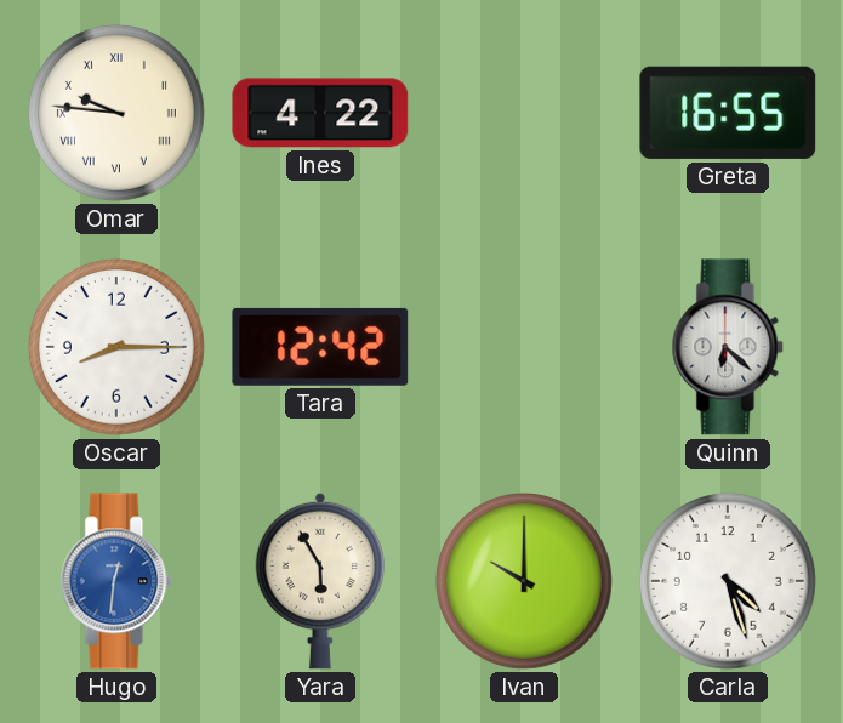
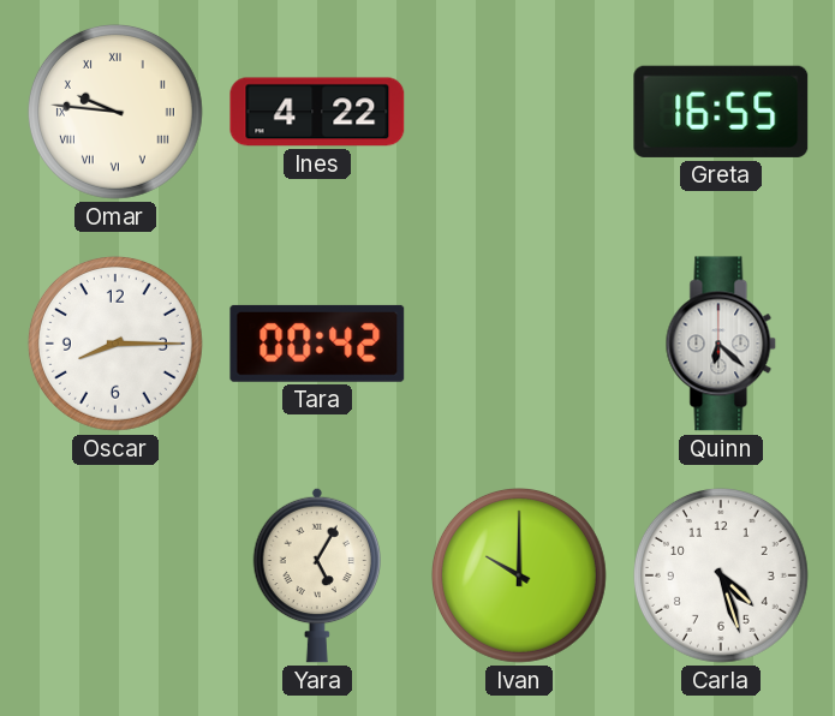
Tara: 12:42 -> 00:42
Hugo: 12:31 -> none
Yara: 5:55 -> 5:05
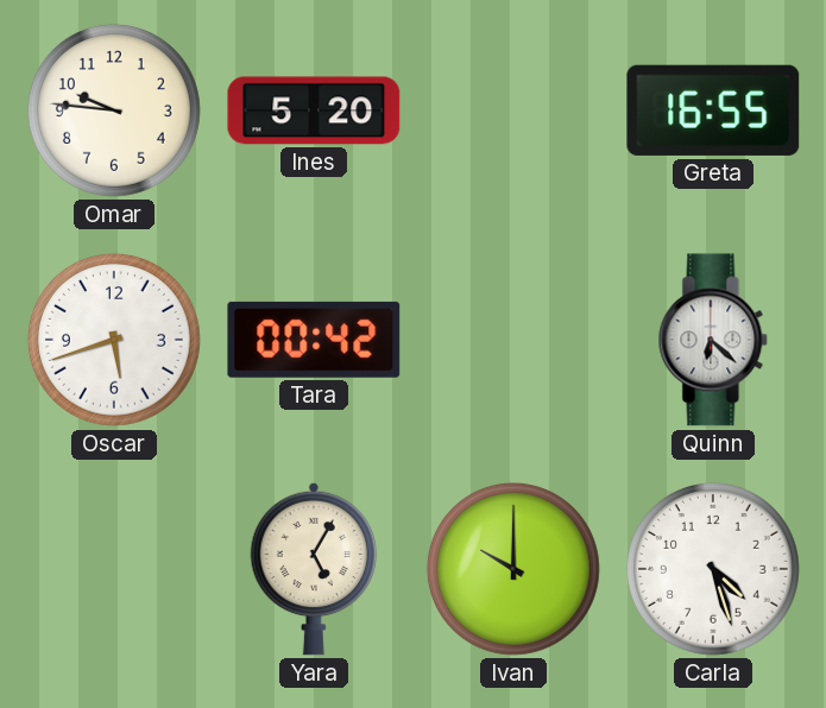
Omar numerals: Roman -> Arabic
Ines: 4:22 -> 5:20
Oscar: 8:15 -> 5:42
